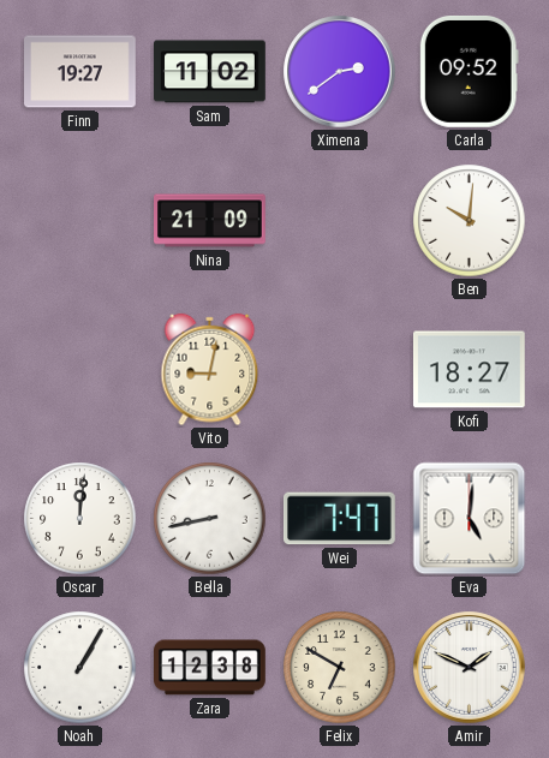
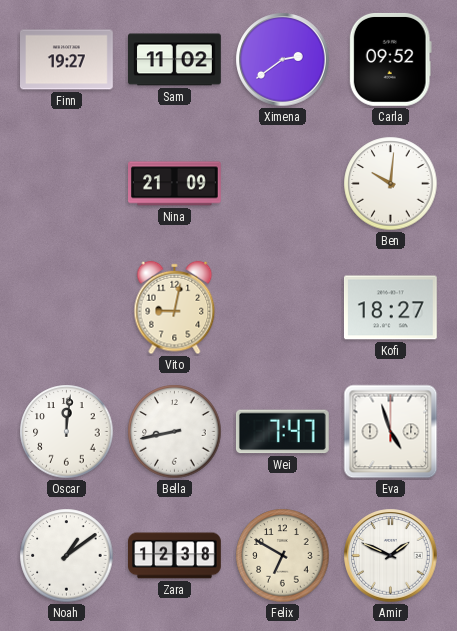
Eva: 5:01 -> 4:57
Noah: 1:05 -> 1:09
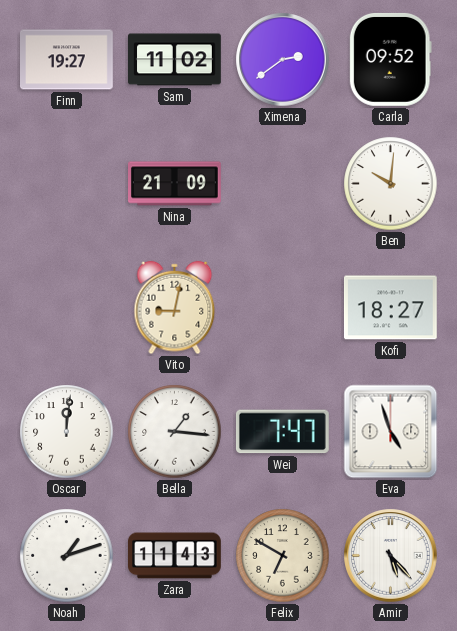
Bella: 8:43 -> 1:16
Noah: 1:09 -> 1:12
Zara: 12:38 -> 11:43
Amir: 1:49 -> 5:23
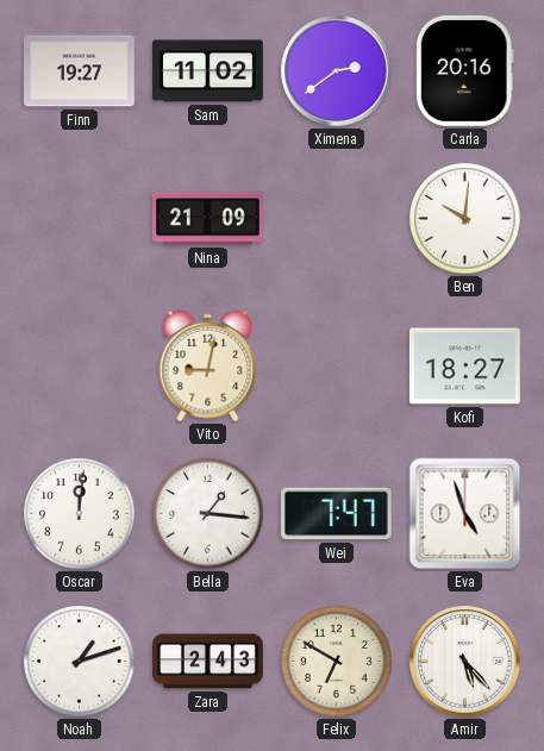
Carla: 09:52 -> 20:16
Zara: 11:43 -> 2:43
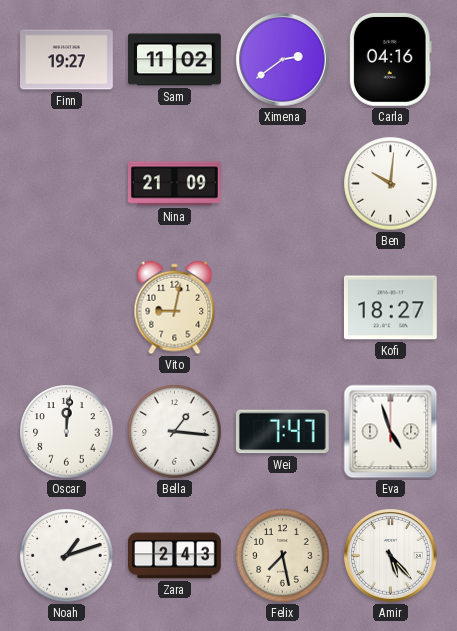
Carla: 20:16 -> 04:16
Felix: 6:50 -> 7:28
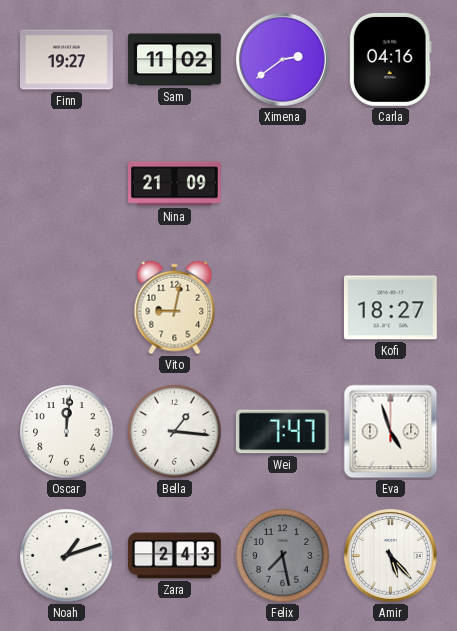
Ben: 10:01 -> none
Felix dial: cream -> grey
